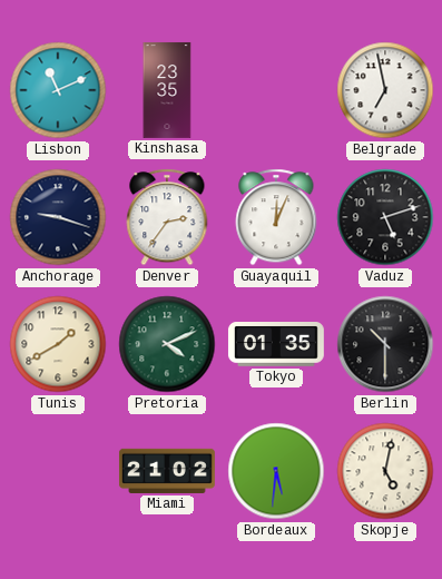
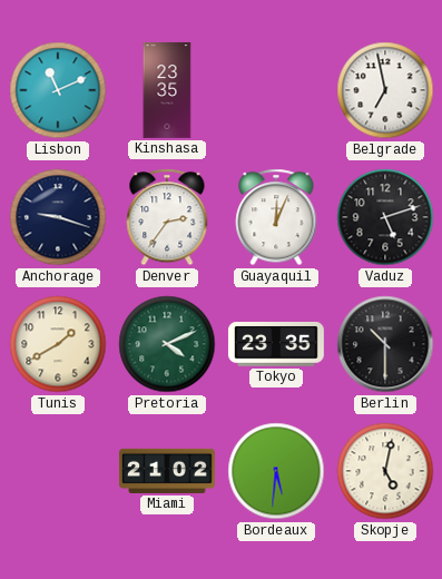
Tokyo: 01:35 -> 23:35
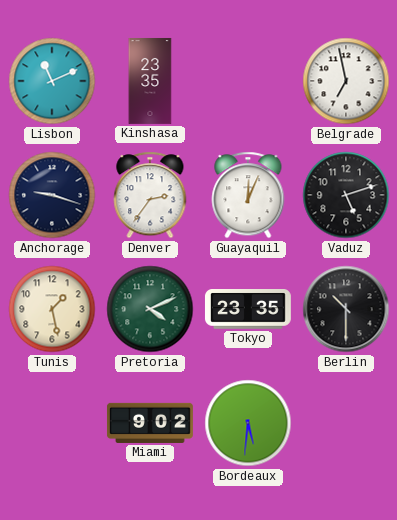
Tunis: 1:40 -> 1:28
Miami: 21:02 -> 9:02
Skopje: 5:02 -> none
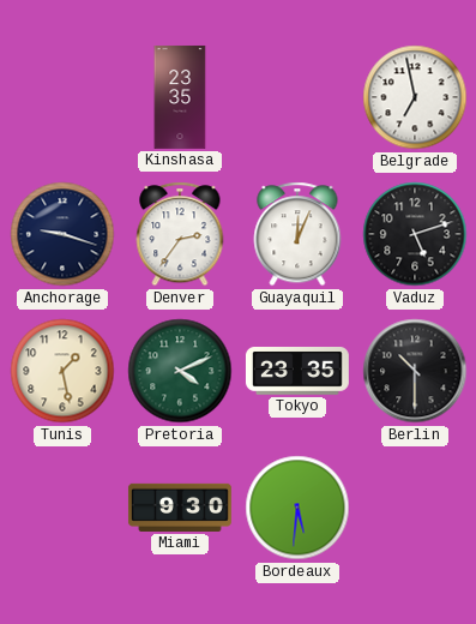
Lisbon: 11:11 -> none
Miami: 9:02 -> 9:30
